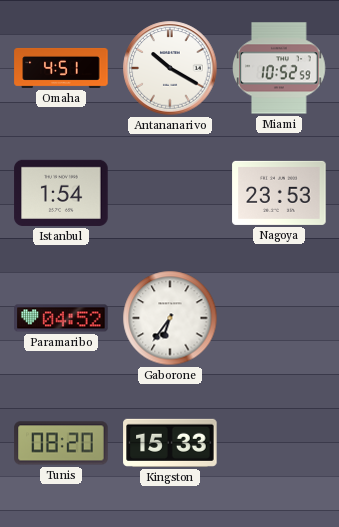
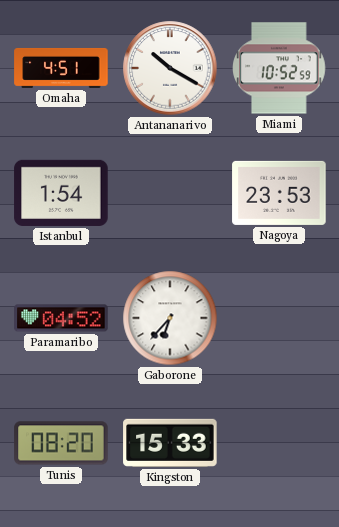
Gaborone: 6:36 -> 6:37
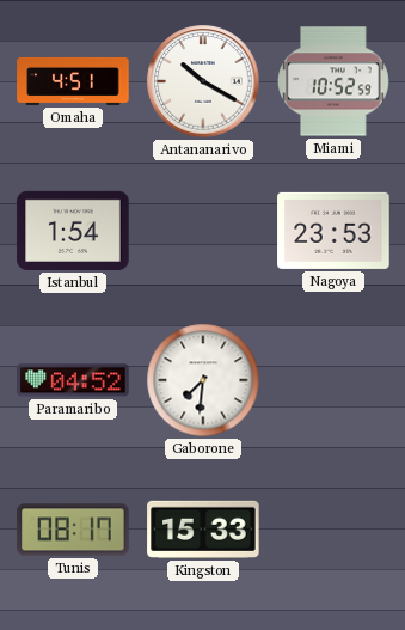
Gaborone: 6:37 -> 7:31
Tunis: 08:20 -> 08:17
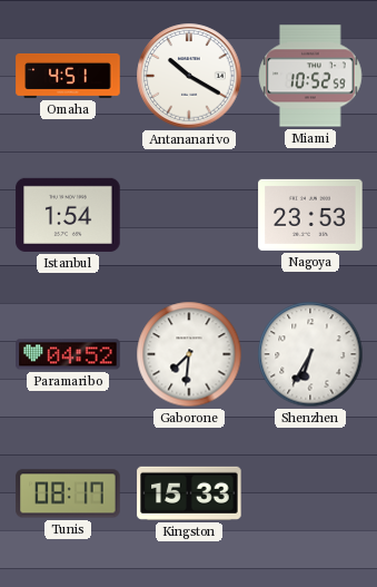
Shenzhen: none -> 6:35
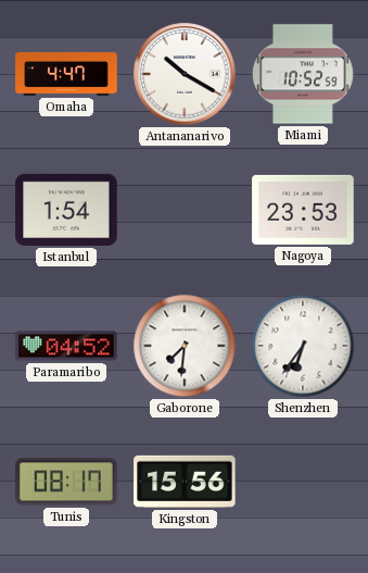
Omaha: 4:51 -> 4:47
Shenzhen: 6:35 -> 6:36
Kingston: 15:33 -> 15:56
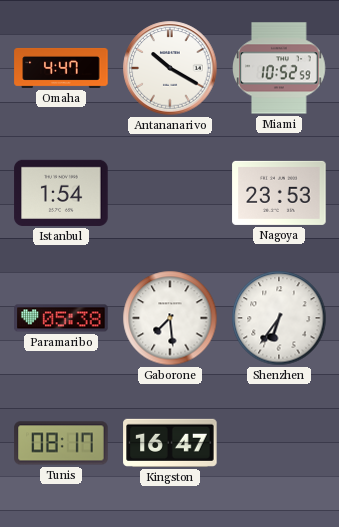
Paramaribo: 04:52 -> 05:38
Gaborone: 7:31 -> 7:29
Kingston: 15:56 -> 16:47
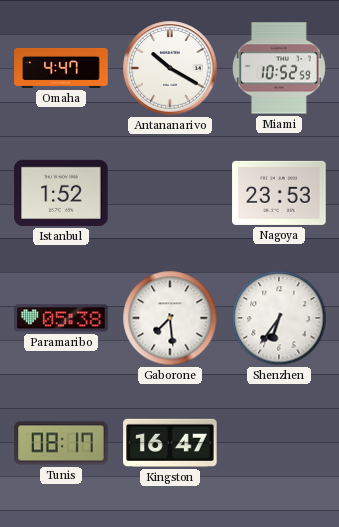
Istanbul: 1:54 -> 1:52
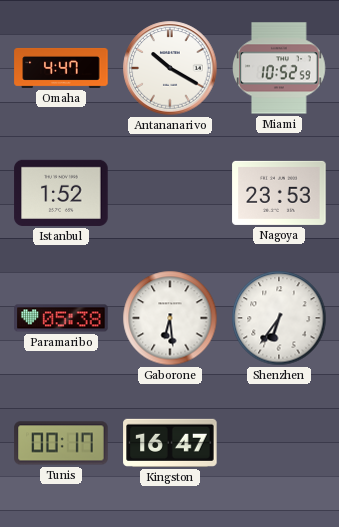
Gaborone: 7:29 -> 6:29
Tunis: 08:17 -> 00:17
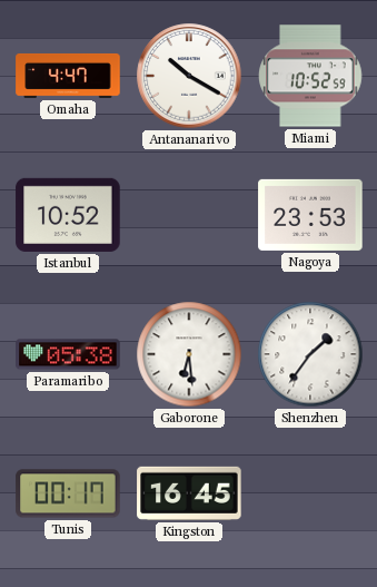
Istanbul: 1:52 -> 10:52
Shenzhen: 6:36 -> 1:36
Kingston: 16:47 -> 16:45
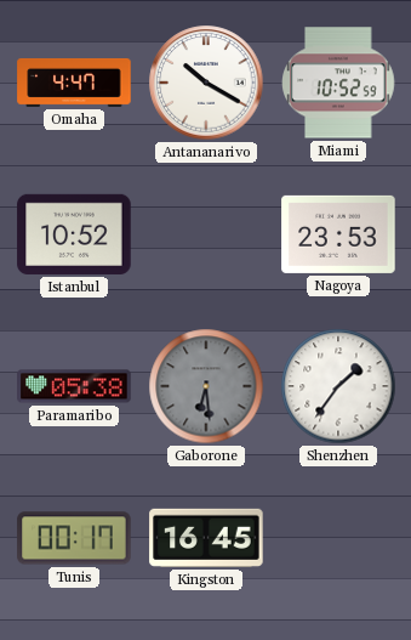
Gaborone dial: white -> grey
